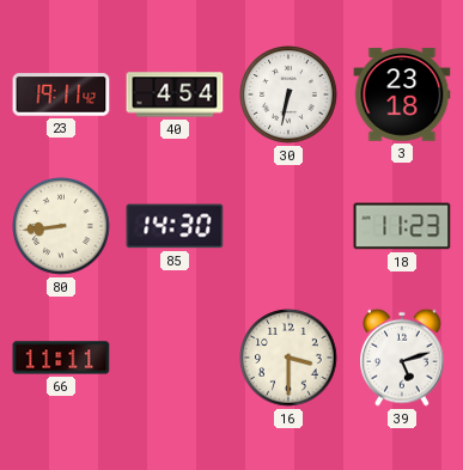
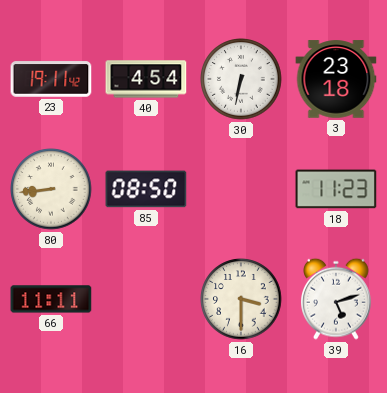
85: 14:30 -> 08:50
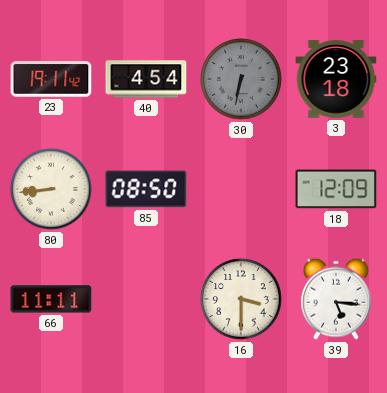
30 dial: white -> grey
18: 11:23 -> 12:09
39: 5:12 -> 5:16
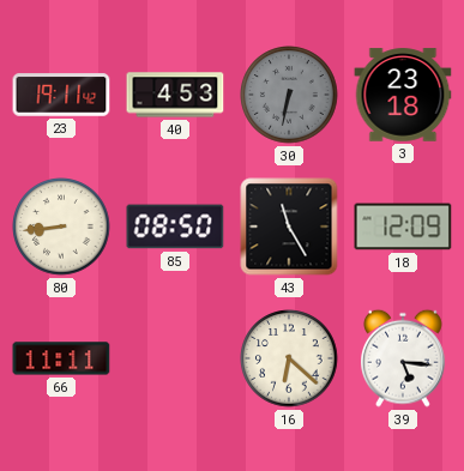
40: 4:54 -> 4:53
43: none -> 11:25
16: 3:30 -> 6:22
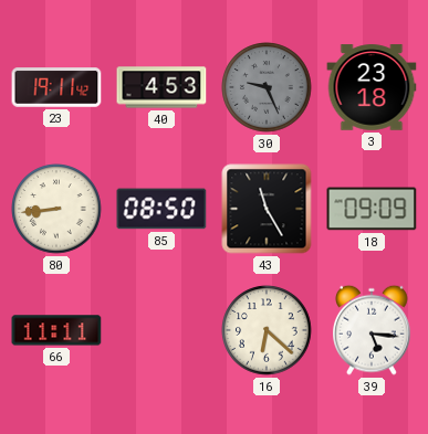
30: 6:32 -> 9:26
18: 12:09 -> 09:09
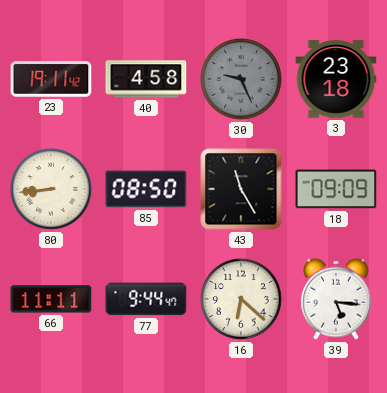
40: 4:53 -> 4:58
77: none -> 9:44
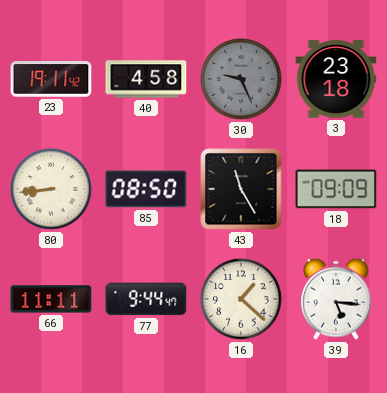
16: 6:22 -> 1:22
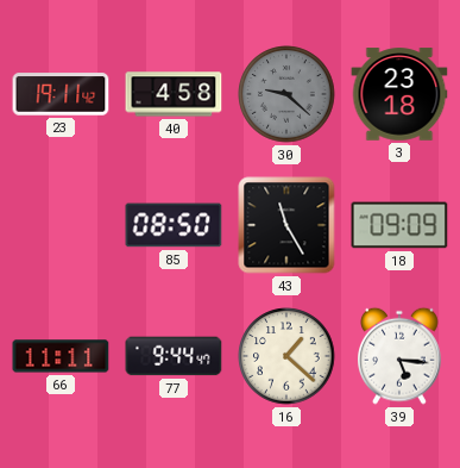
30: 9:26 -> 9:22
80: 8:44 -> none
